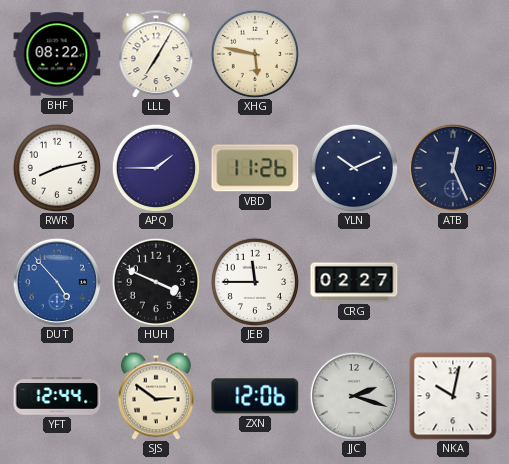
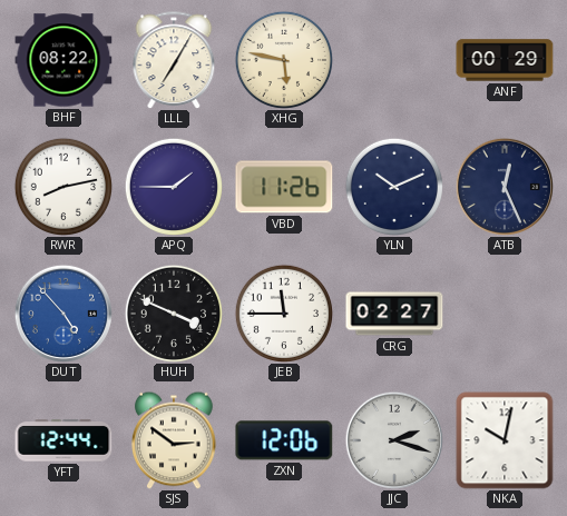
ANF: none -> 00:29
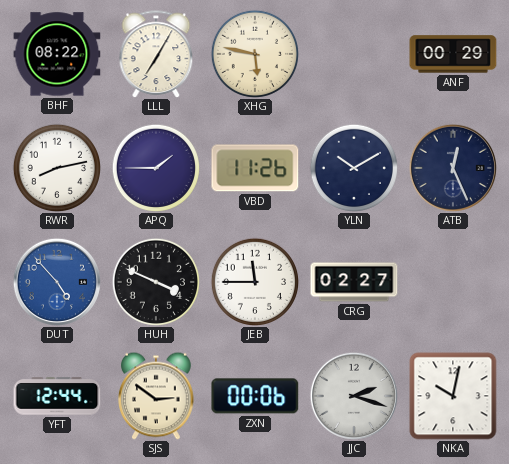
YLN: 10:11 -> 10:10
ZXN: 12:06 -> 00:06
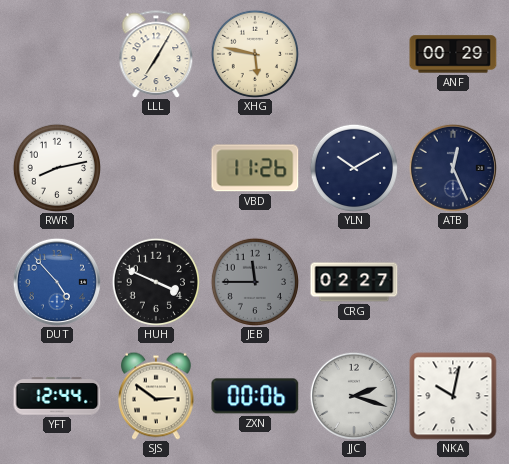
BHF: 08:22 -> none
APQ: 1:45 -> none
JEB dial: white -> grey
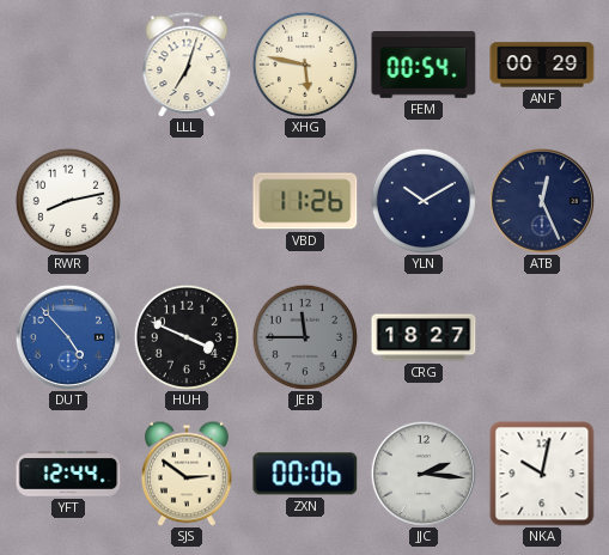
LLL: 7:05 -> 7:03
FEM: none -> 00:54
CRG: 02:27 -> 18:27
JJC: 2:18 -> 2:16
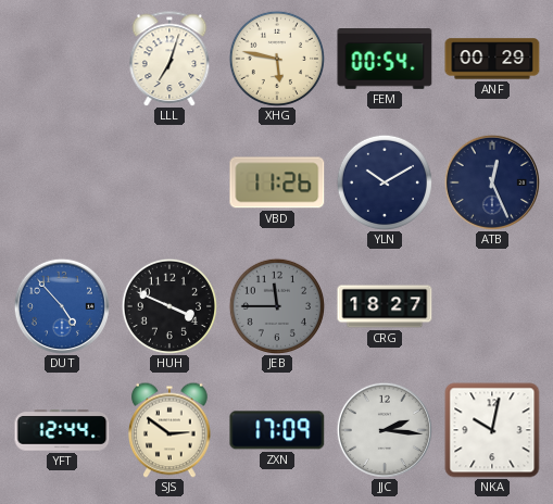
RWR: 8:13 -> none
ZXN: 00:06 -> 17:09
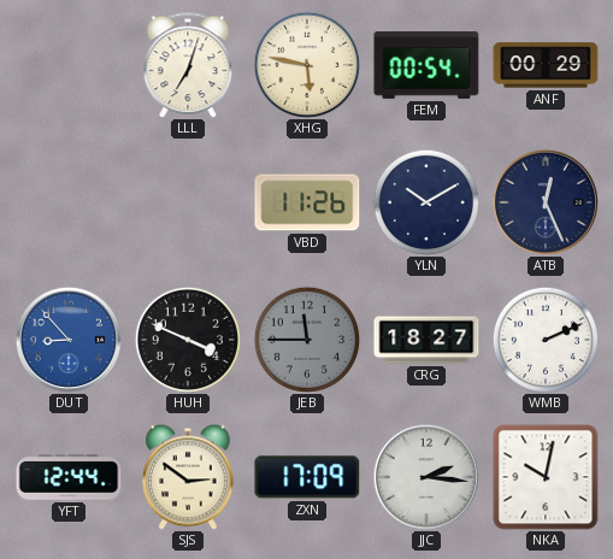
DUT: 4:53 -> 8:53
WMB: none -> 2:11
